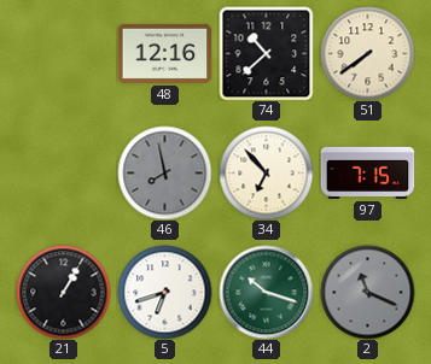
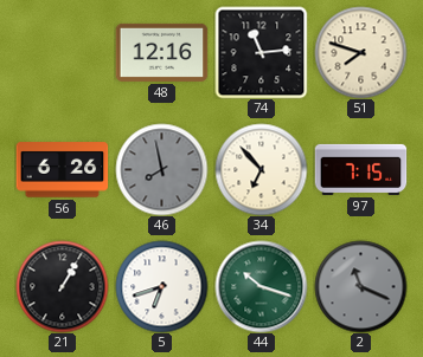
74: 10:38 -> 11:14
51: 7:39 -> 7:48
56: none -> 6:26
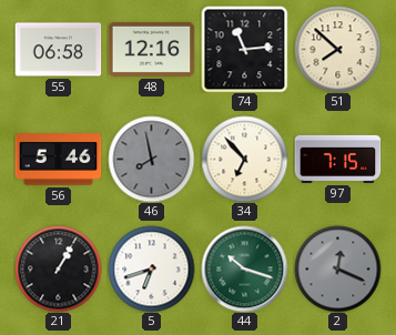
55: none -> 06:58
51: 7:48 -> 7:52
56: 6:26 -> 5:46
2: 11:19 -> 12:19
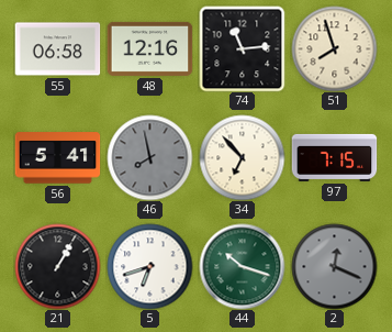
51: 7:52 -> 7:57
56: 5:46 -> 5:41
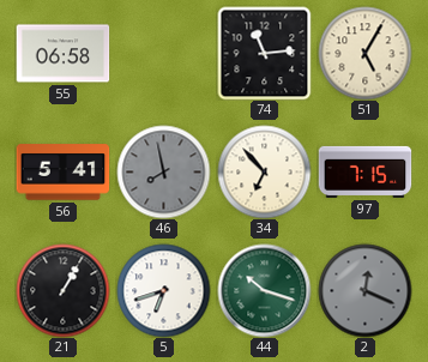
48: 12:16 -> none
51: 7:57 -> 5:05
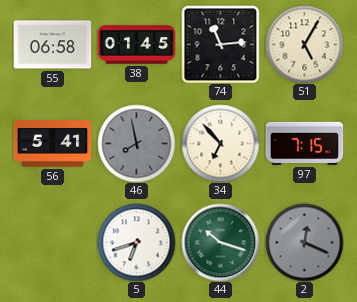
38: none -> 01:45
21: 1:05 -> none
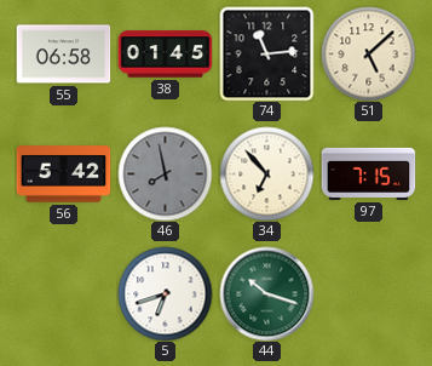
51: 5:05 -> 5:08
56: 5:41 -> 5:42
2: 12:19 -> none
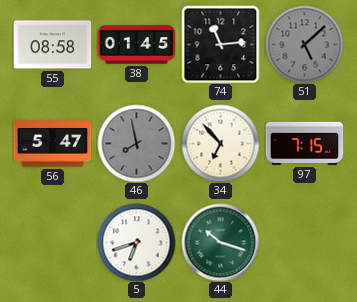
55: 06:58 -> 08:58
51 dial: cream -> grey
56: 5:42 -> 5:47
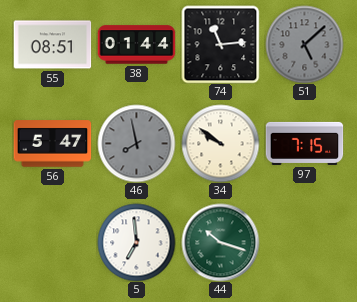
55: 08:58 -> 08:51
38: 01:45 -> 01:44
34: 6:53 -> 9:51
5: 6:42 -> 6:59
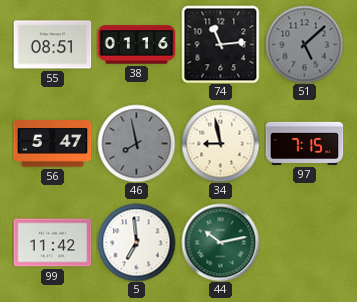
38: 01:44 -> 01:16
34: 9:51 -> 8:58
99: none -> 11:42
44: 10:18 -> 10:13
